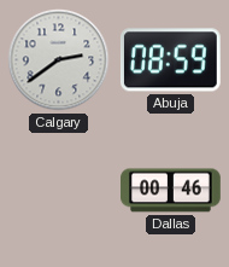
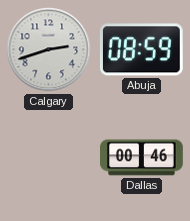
Calgary: 2:39 -> 2:42
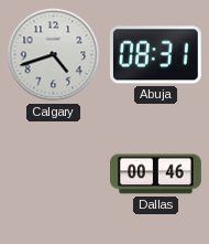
Calgary: 2:42 -> 4:42
Abuja: 08:59 -> 08:31
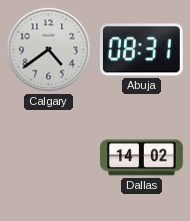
Calgary: 4:42 -> 4:39
Dallas: 00:46 -> 14:02
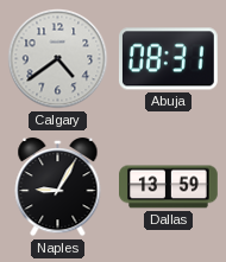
Naples: none -> 9:05
Dallas: 14:02 -> 13:59
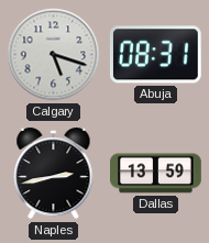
Calgary: 4:39 -> 5:18
Naples: 9:05 -> 2:43
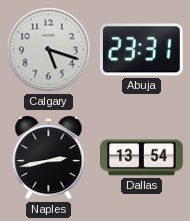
Abuja: 08:31 -> 23:31
Dallas: 13:59 -> 13:54
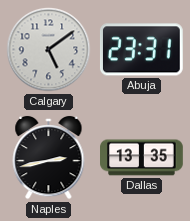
Calgary: 5:18 -> 5:09
Dallas: 13:54 -> 13:35
